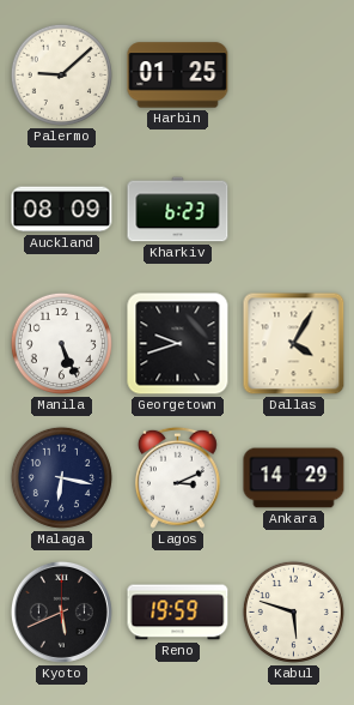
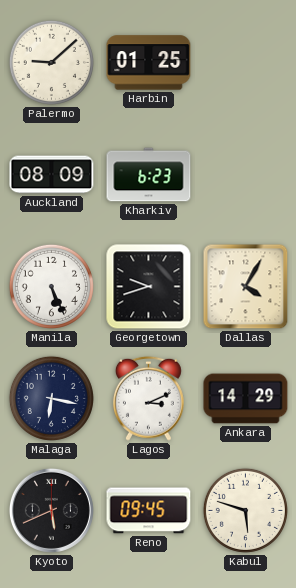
Reno: 19:59 -> 09:45
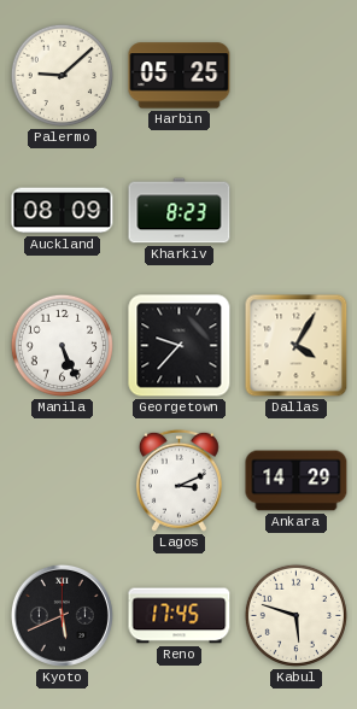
Harbin: 01:25 -> 05:25
Kharkiv: 6:23 -> 8:23
Georgetown: 9:42 -> 9:37
Malaga: 6:17 -> none
Reno: 09:45 -> 17:45
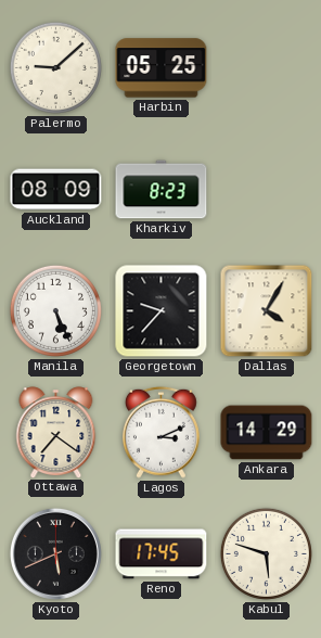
Ottawa: none -> 7:21
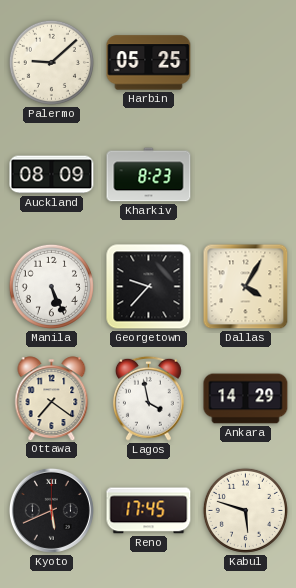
Lagos: 3:11 -> 3:58
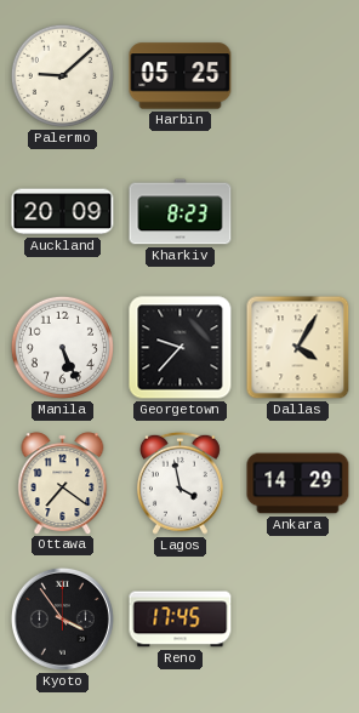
Auckland: 08:09 -> 20:09
Kyoto: 5:41 -> 3:54
Kabul: 5:48 -> none
